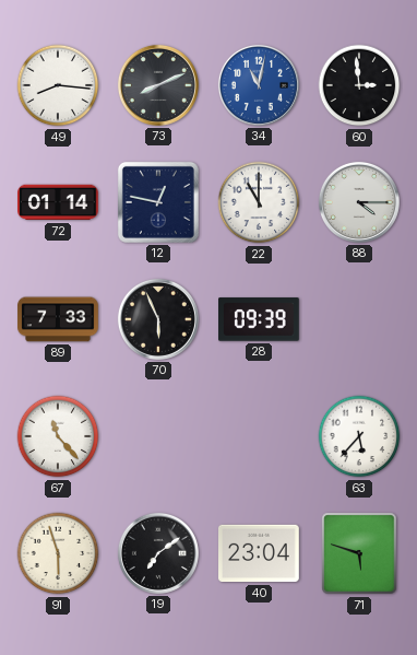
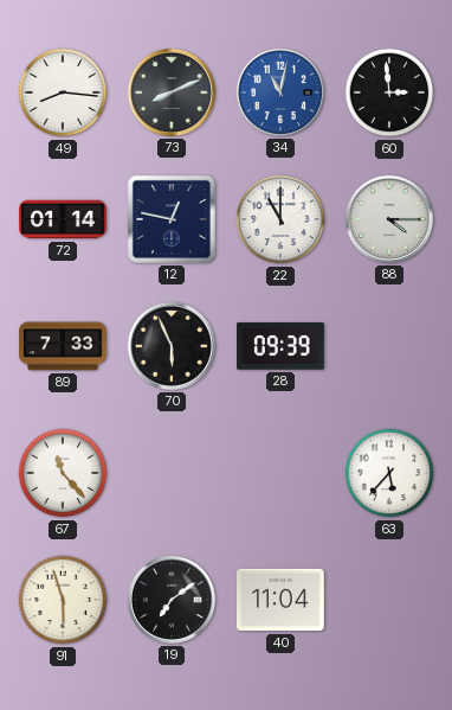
40: 23:04 -> 11:04
71: 5:48 -> none
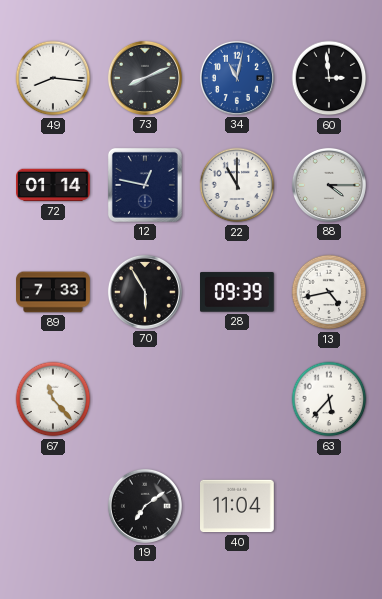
70: 5:56 -> 5:55
13: none -> 4:43
91: 5:57 -> none
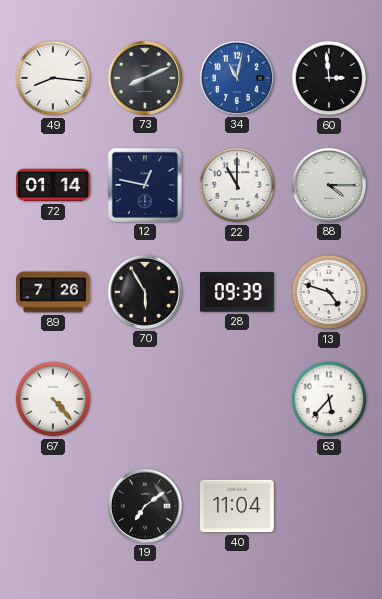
89: 7:33 -> 7:26
13: 4:43 -> 4:48
67: 11:23 -> 4:23
